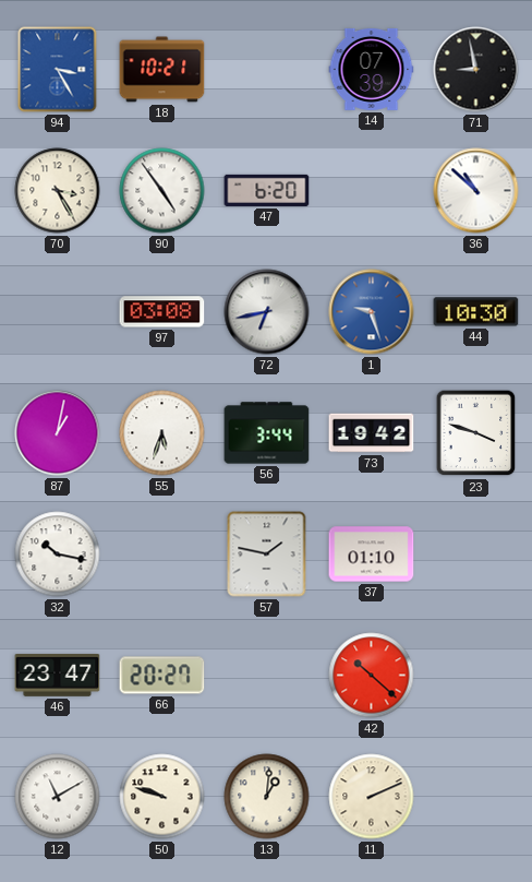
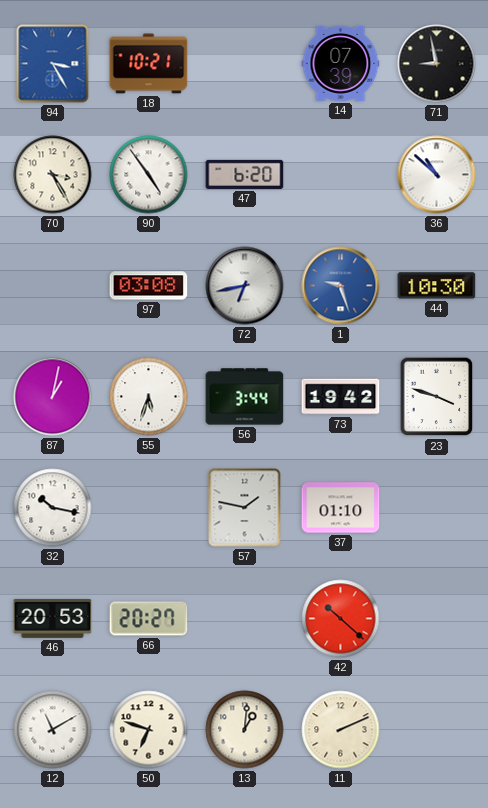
46: 23:47 -> 20:53
50: 9:48 -> 6:48
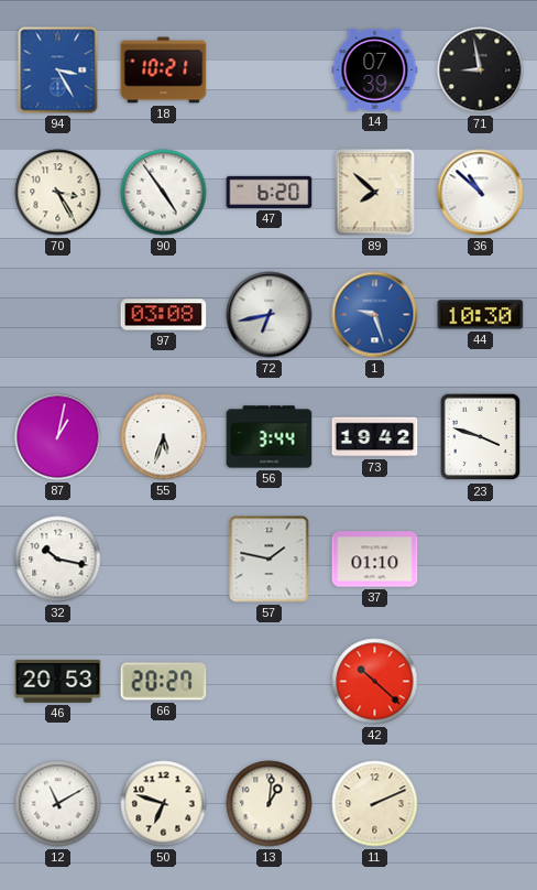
89: none -> 7:52
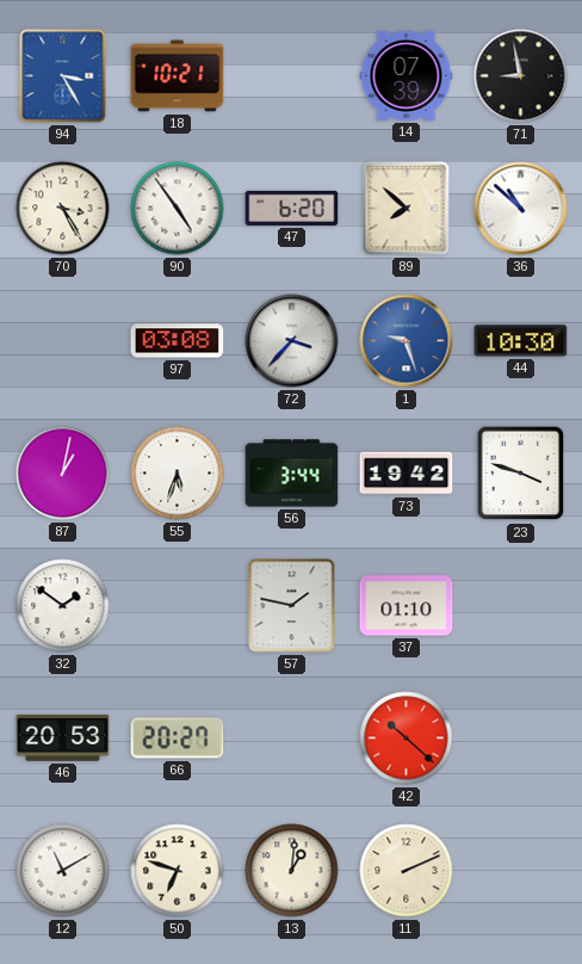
72: 6:43 -> 3:37
32: 10:17 -> 1:51
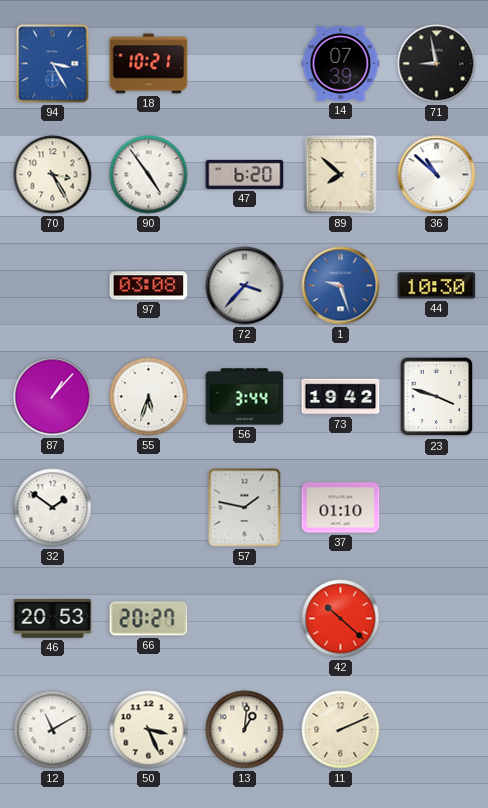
87: 1:02 -> 1:07
50: 6:48 -> 3:26
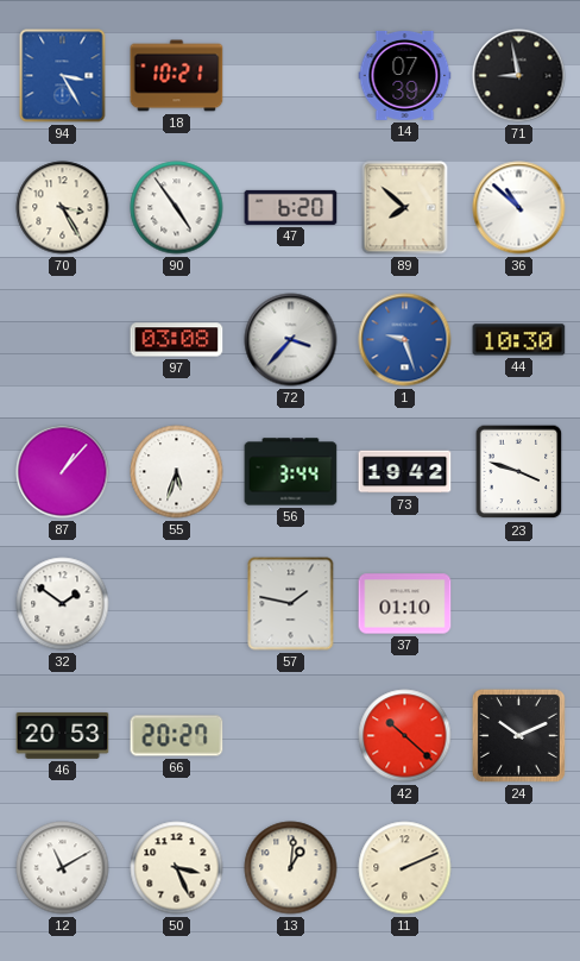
24: none -> 10:11
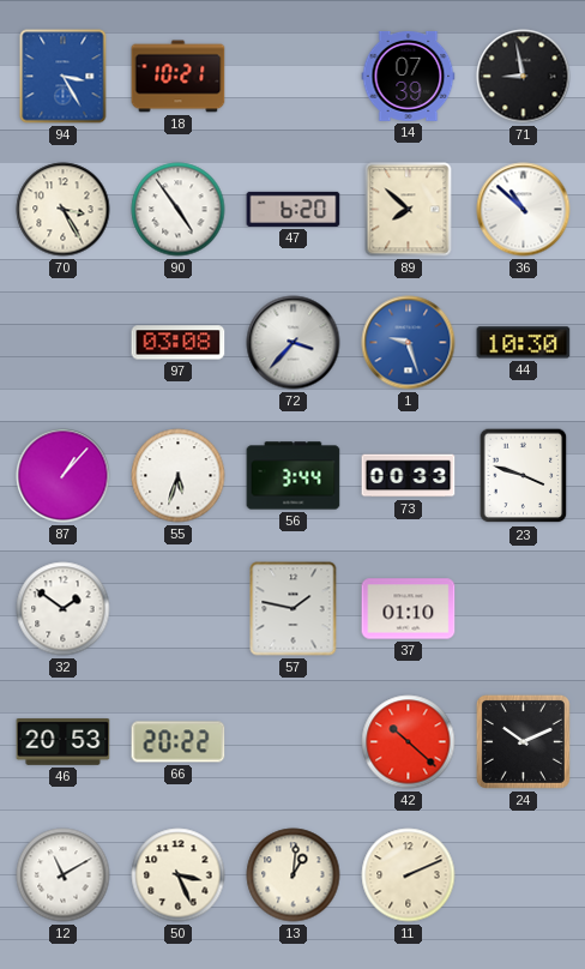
73: 19:42 -> 00:33
66: 20:27 -> 20:22
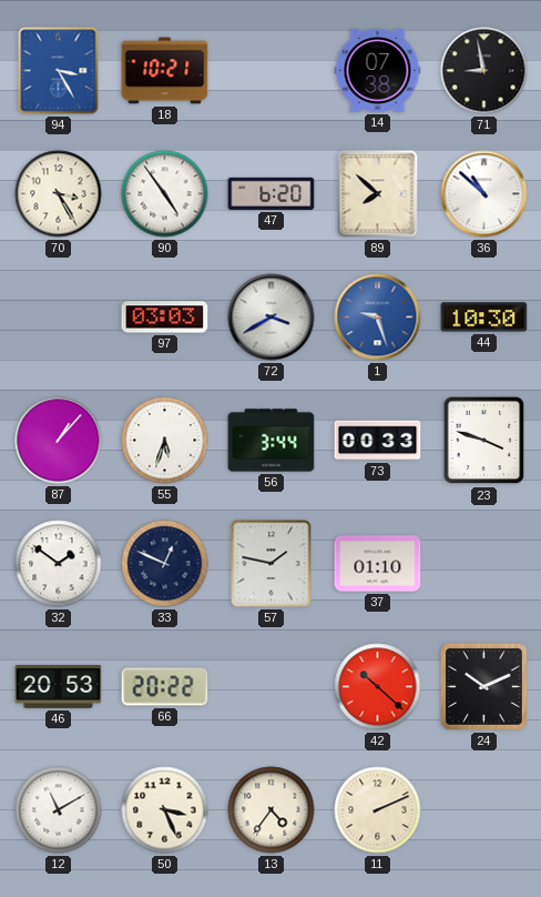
14: 07:39 -> 07:38
97: 03:08 -> 03:03
72: 3:37 -> 3:40
33: none -> 12:49
13: 1:01 -> 4:36
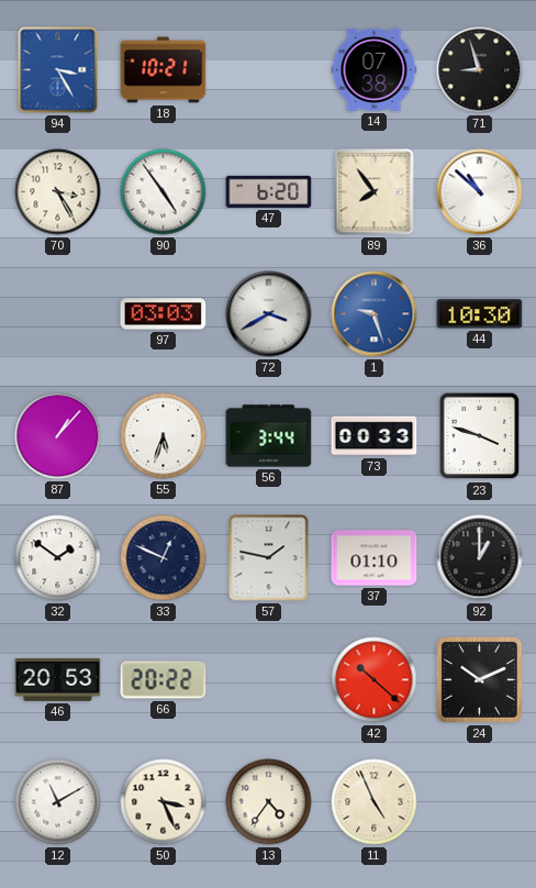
71: 8:58 -> 8:57
89: 7:52 -> 7:54
92: none -> 1:00
11: 2:11 -> 4:56
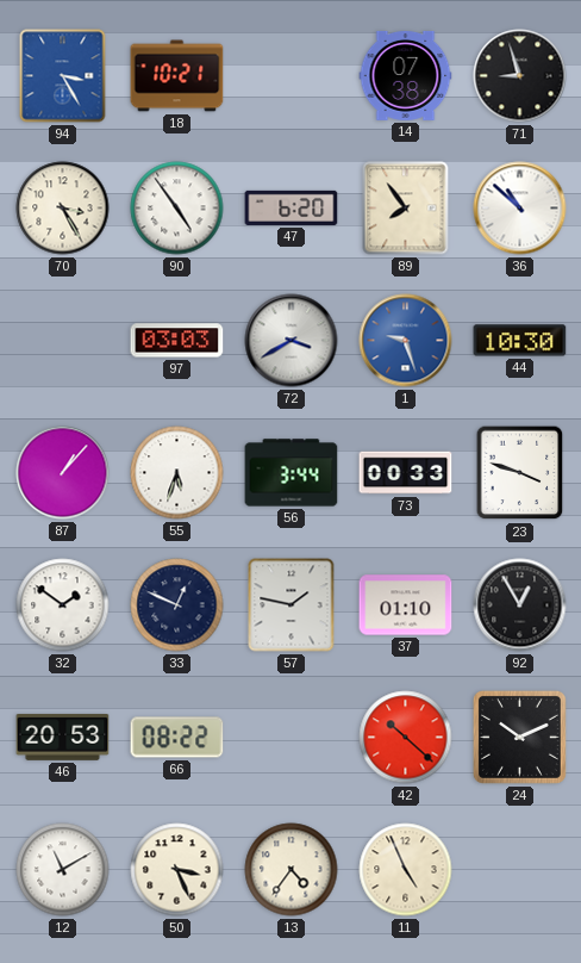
92: 1:00 -> 12:55
66: 20:22 -> 08:22
